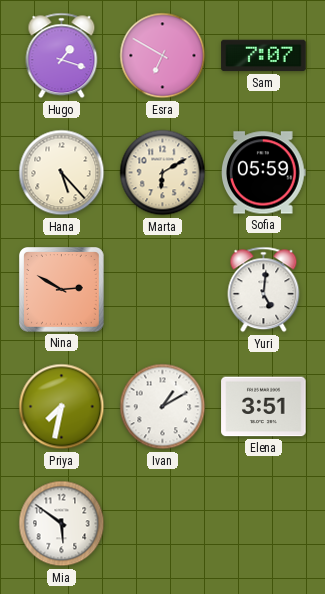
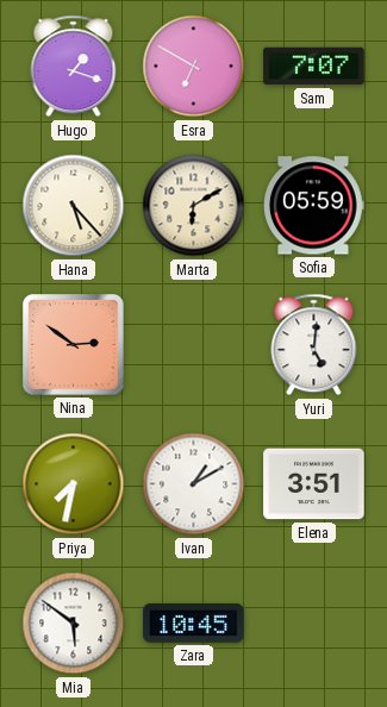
Nina: 2:50 -> 2:51
Zara: none -> 10:45
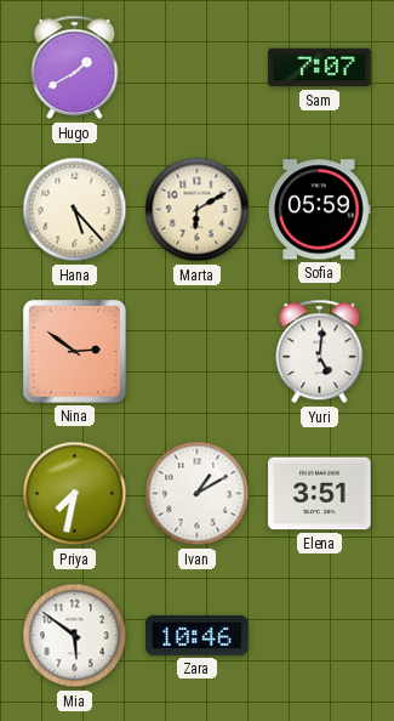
Hugo: 1:18 -> 1:40
Esra: 6:50 -> none
Zara: 10:45 -> 10:46
